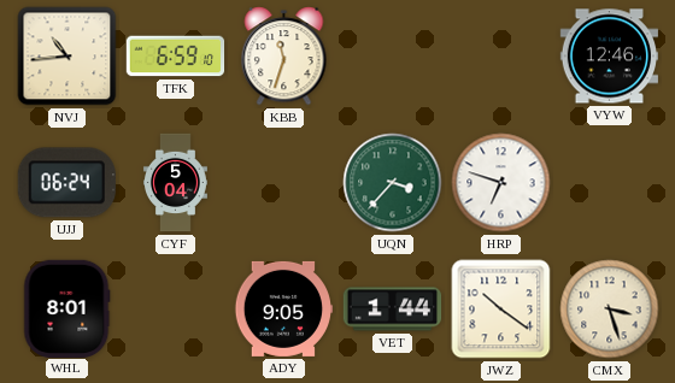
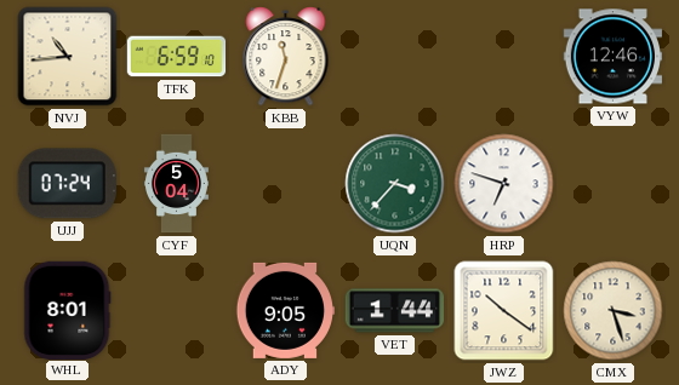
UJJ: 06:24 -> 07:24
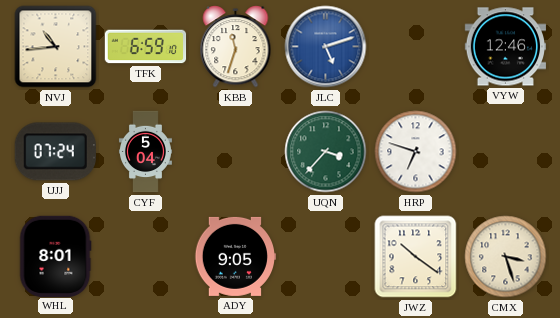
JLC: none -> 5:12
VET: 1:44 -> none
